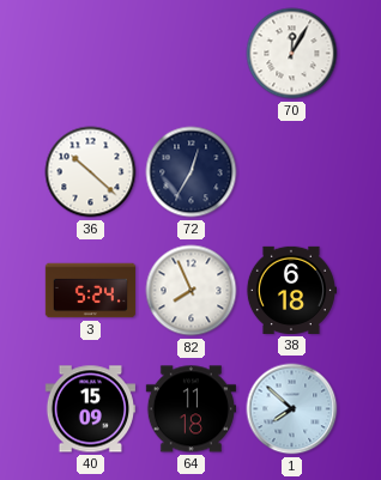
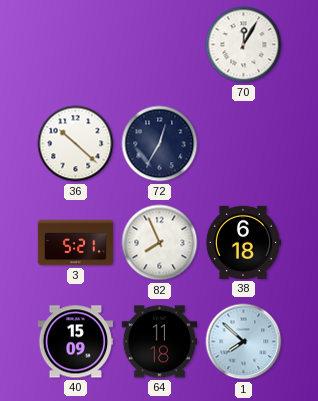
3: 5:24 -> 5:21
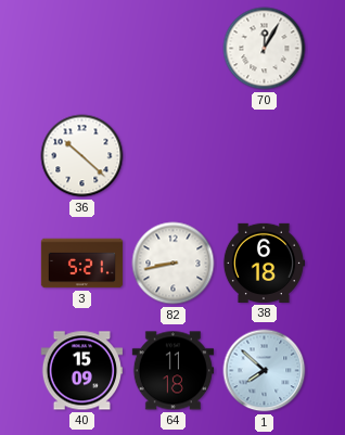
72: 12:35 -> none
82: 7:56 -> 8:43
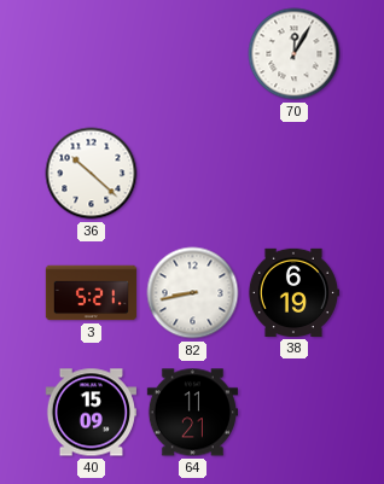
38: 6:18 -> 6:19
64: 11:18 -> 11:21
1: 7:52 -> none
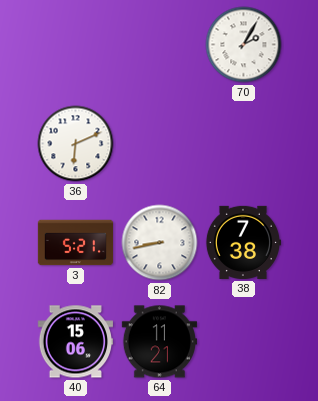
70: 12:05 -> 2:05
36: 10:22 -> 6:11
38: 6:19 -> 7:38
40: 15:09 -> 15:06
